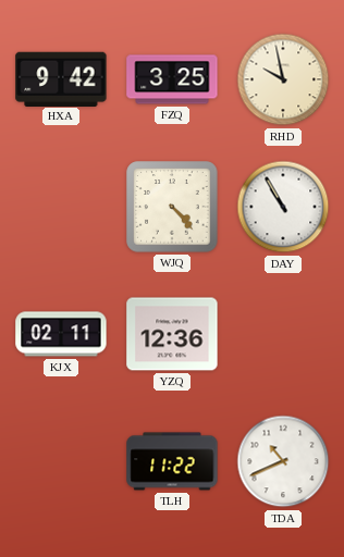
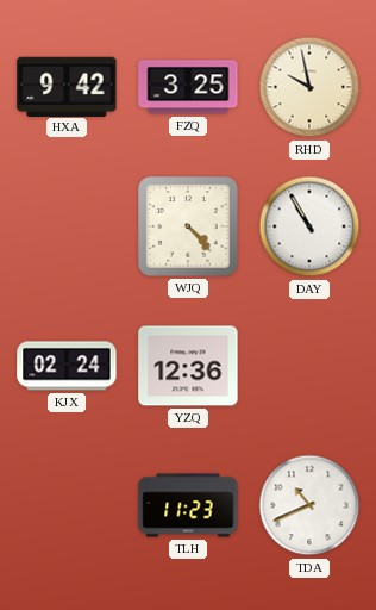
KJX: 02:11 -> 02:24
TLH: 11:22 -> 11:23
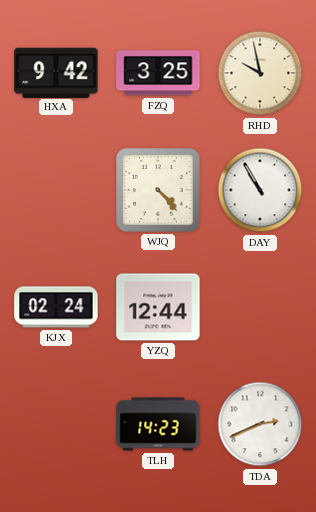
YZQ: 12:36 -> 12:44
TLH: 11:23 -> 14:23
TDA: 10:41 -> 2:41
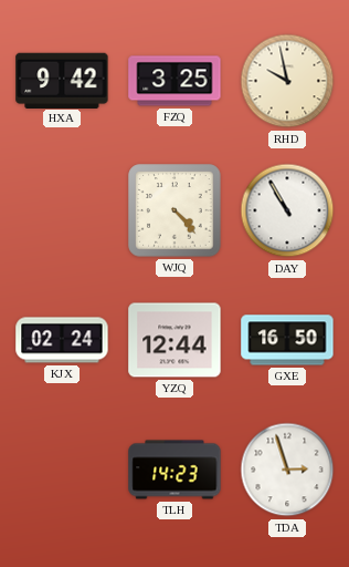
GXE: none -> 16:50
TDA: 2:41 -> 2:57
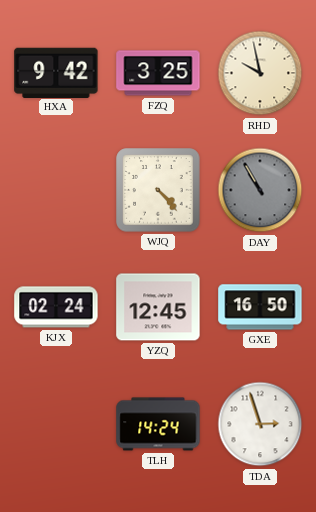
DAY dial: white -> grey
YZQ: 12:44 -> 12:45
TLH: 14:23 -> 14:24
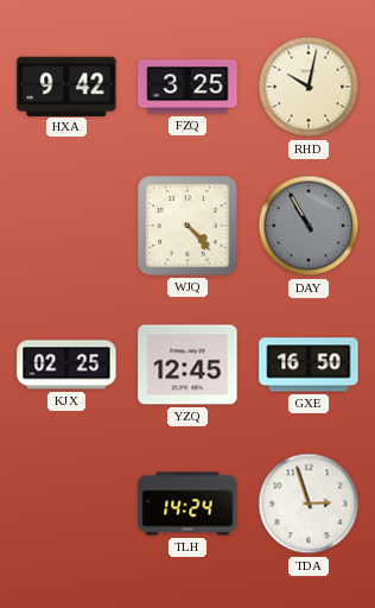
RHD: 9:58 -> 10:02
KJX: 02:24 -> 02:25
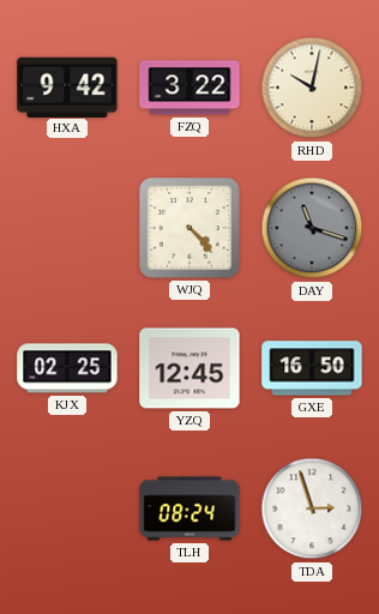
FZQ: 3:25 -> 3:22
DAY: 10:55 -> 11:18
TLH: 14:24 -> 08:24
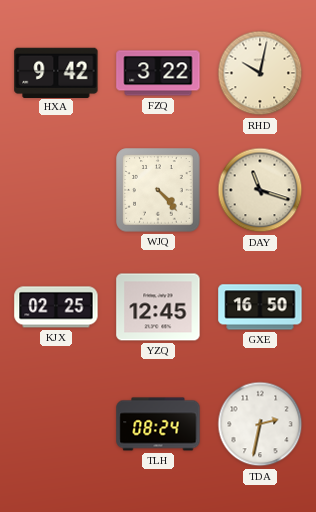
DAY dial: grey -> cream
TDA: 2:57 -> 2:32
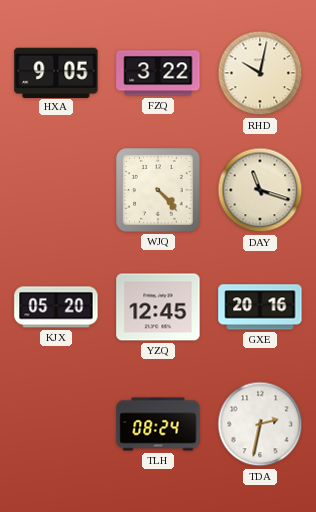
HXA: 9:42 -> 9:05
KJX: 02:25 -> 05:20
GXE: 16:50 -> 20:16
